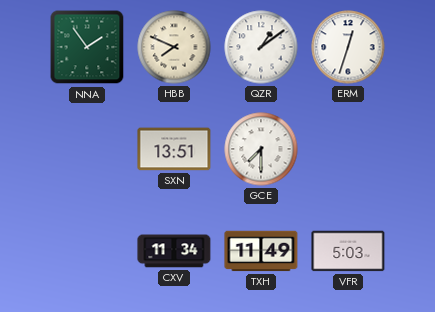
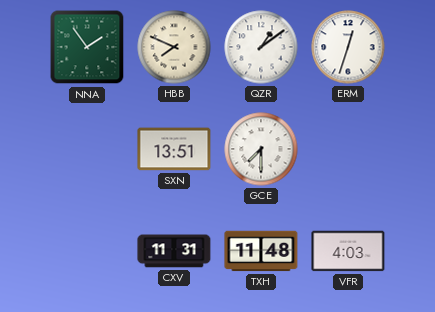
CXV: 11:34 -> 11:31
TXH: 11:49 -> 11:48
VFR: 5:03 -> 4:03
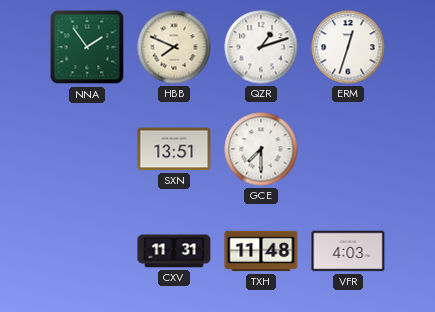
QZR: 1:09 -> 1:12
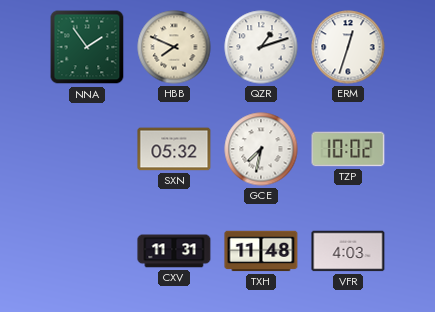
SXN: 13:51 -> 05:32
GCE: 7:30 -> 7:32
TZP: none -> 10:02
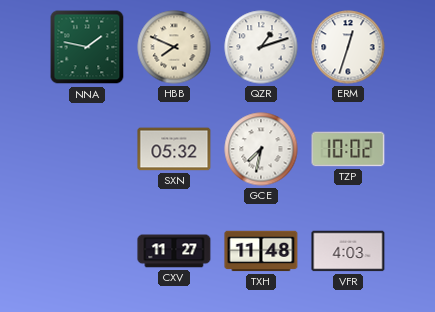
NNA: 1:54 -> 1:47
CXV: 11:31 -> 11:27
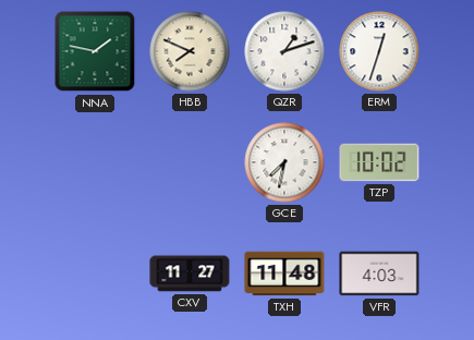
SXN: 05:32 -> none
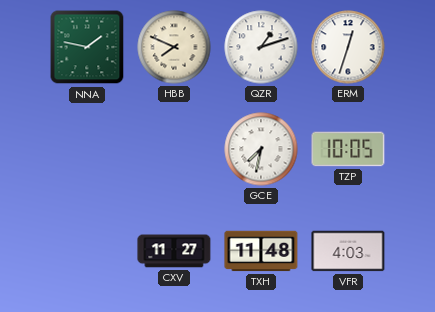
TZP: 10:02 -> 10:05
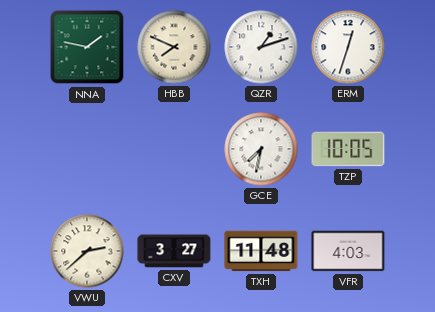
VWU: none -> 2:38
CXV: 11:27 -> 3:27
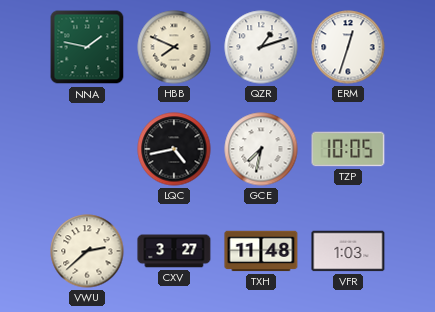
LQC: none -> 4:43
VFR: 4:03 -> 1:03
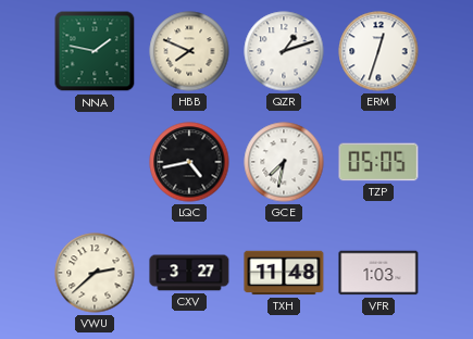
TZP: 10:05 -> 05:05
